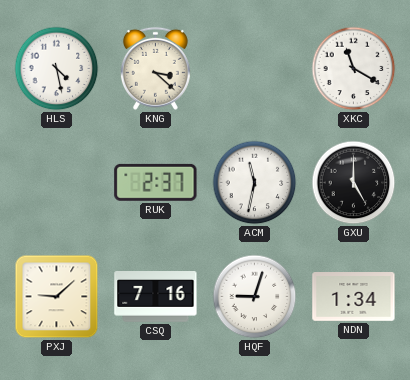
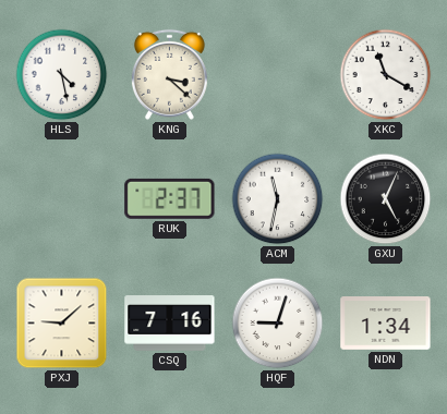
GXU: 5:00 -> 5:04
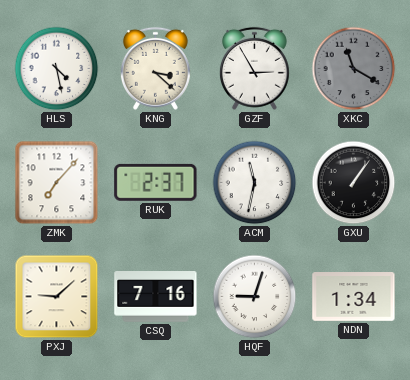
GZF: none -> 2:55
XKC dial: white -> grey
ZMK: none -> 7:07
GXU: 5:04 -> 1:06
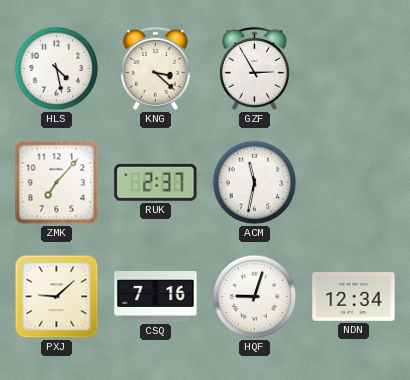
XKC: 11:20 -> none
GXU: 1:06 -> none
NDN: 1:34 -> 12:34
